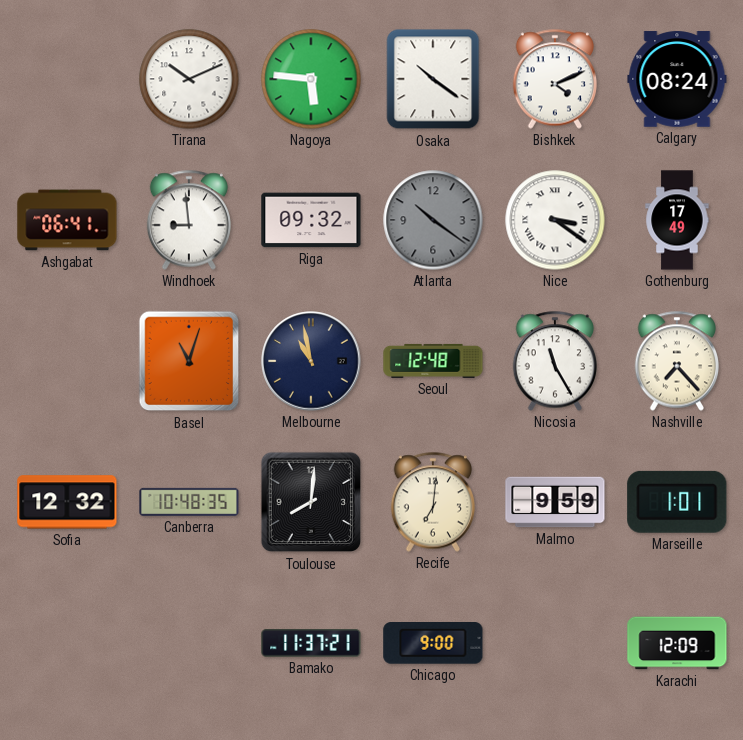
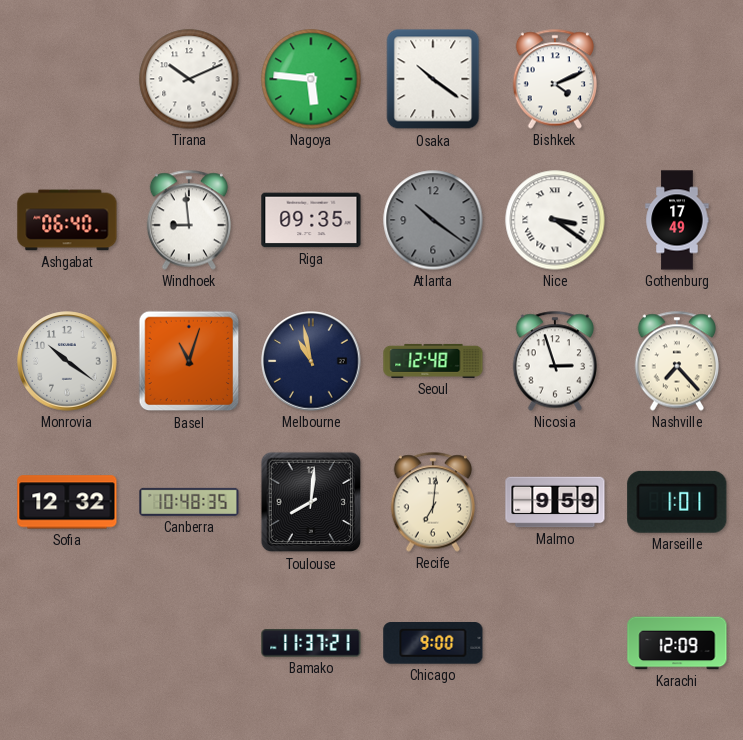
Calgary: 08:24 -> none
Ashgabat: 06:41 -> 06:40
Riga: 09:32 -> 09:35
Monrovia: none -> 10:21
Nicosia: 11:25 -> 2:57
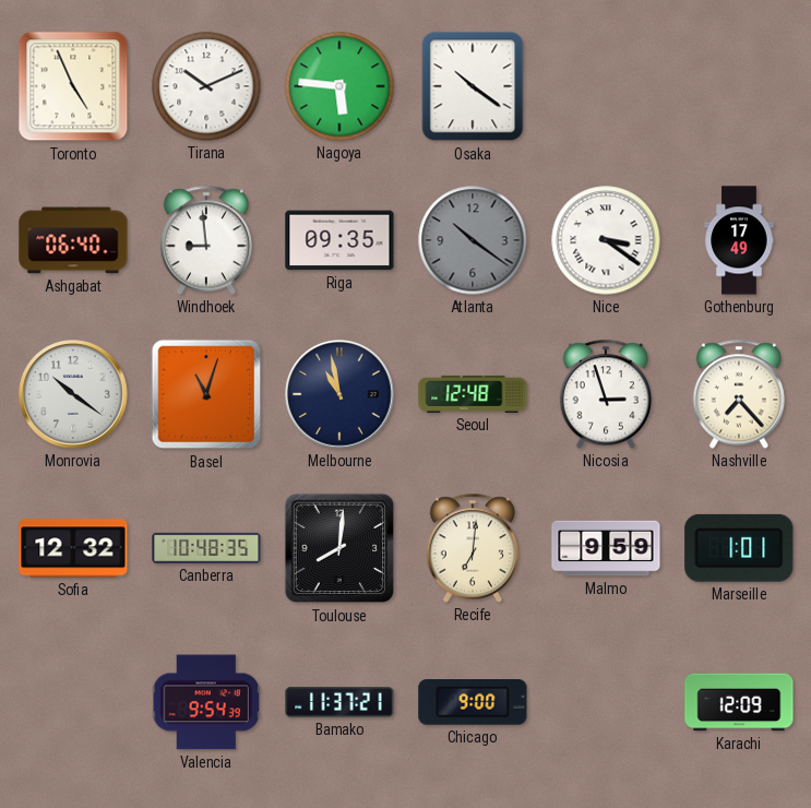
Toronto: none -> 4:56
Bishkek: 4:11 -> none
Valencia: none -> 9:54
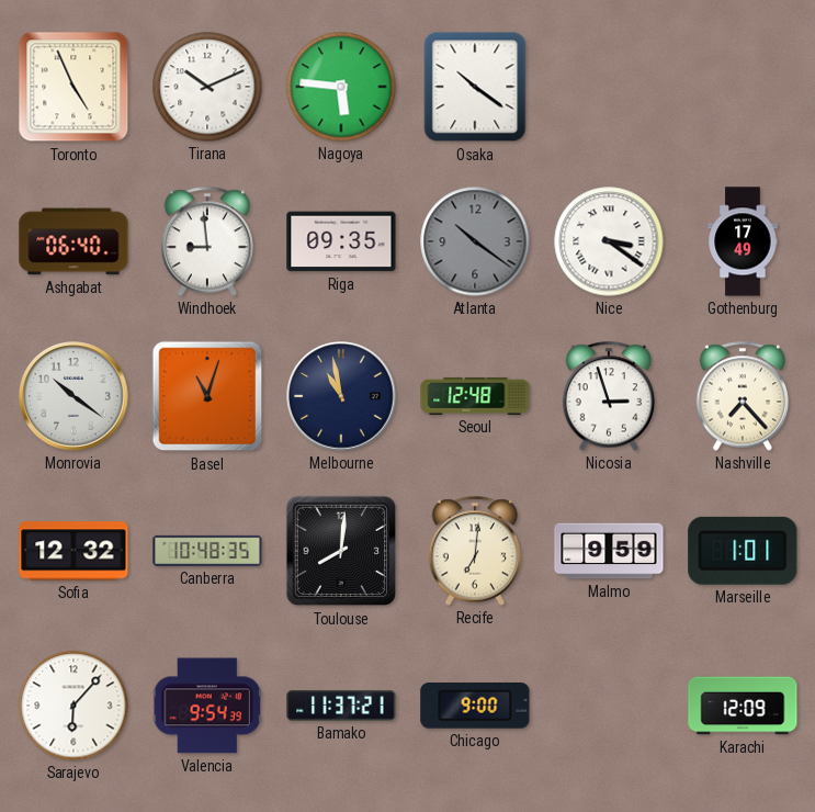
Sarajevo: none -> 6:07
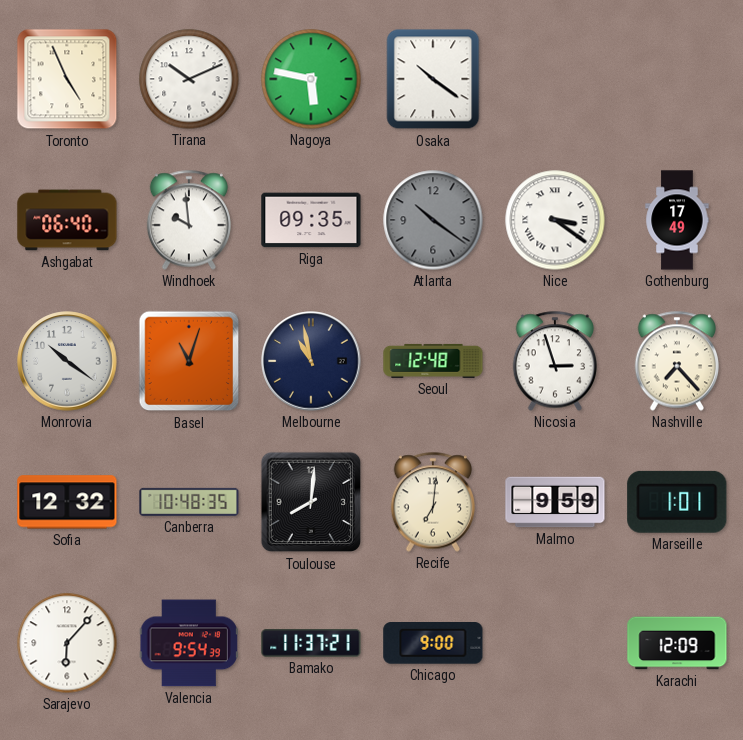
Nagoya: 5:46 -> 5:47
Windhoek: 8:59 -> 9:59
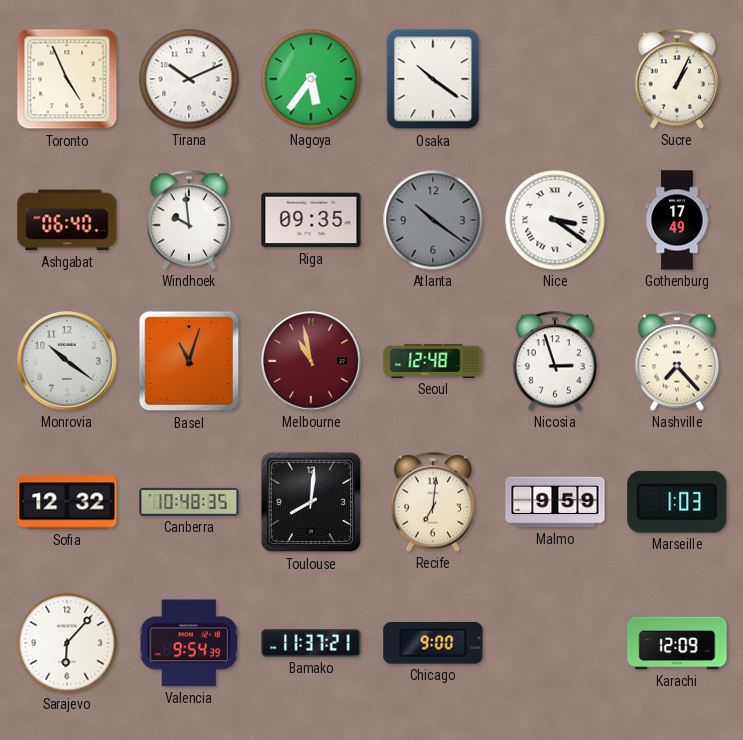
Nagoya: 5:47 -> 5:36
Sucre: none -> 1:04
Melbourne dial: navy -> burgundy
Marseille: 1:01 -> 1:03
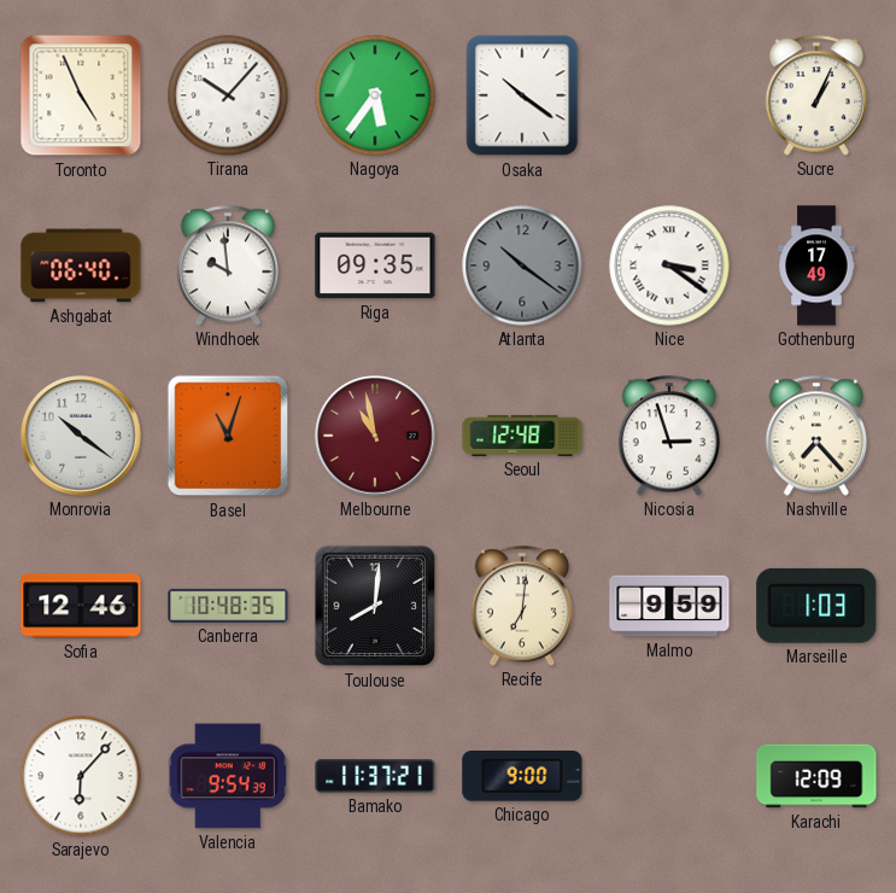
Tirana: 10:11 -> 10:07
Sofia: 12:32 -> 12:46
